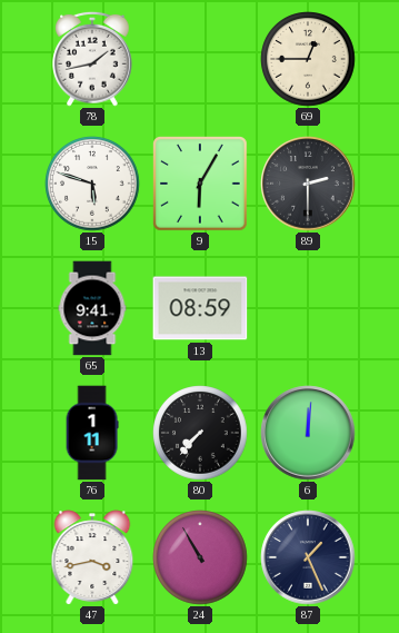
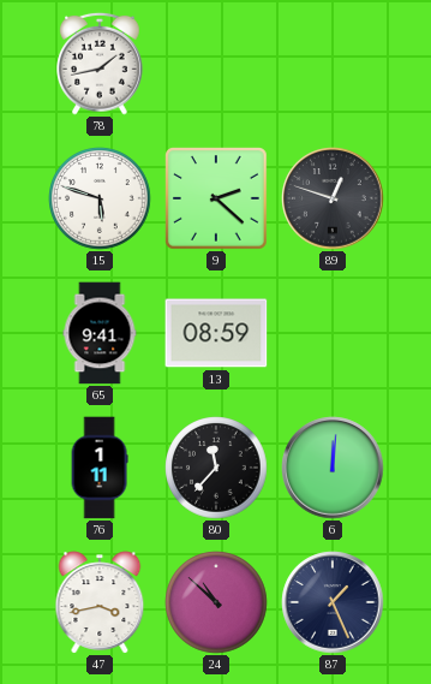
69: 12:45 -> none
9: 6:05 -> 2:22
89: 2:30 -> 12:48
80: 7:37 -> 11:37
24: 10:55 -> 10:52
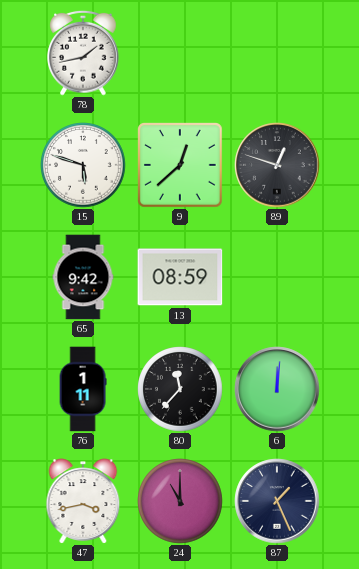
9: 2:22 -> 12:38
65: 9:41 -> 9:42
24: 10:52 -> 11:00
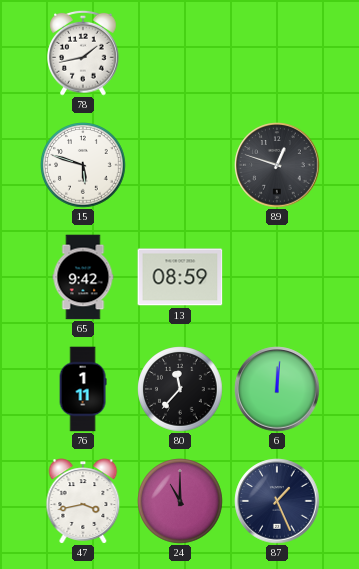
9: 12:38 -> none
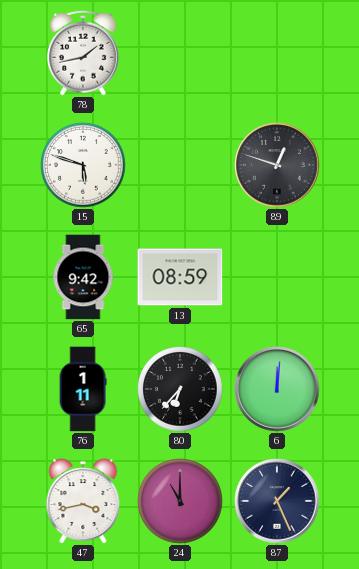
80: 11:37 -> 6:37
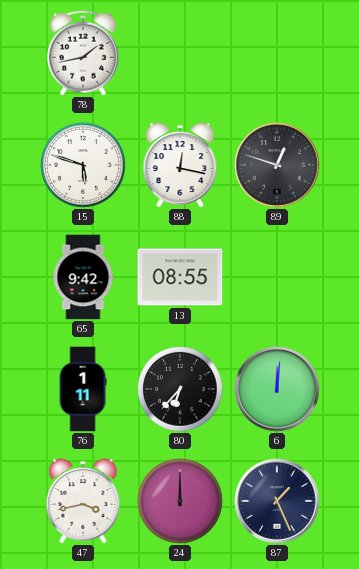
88: none -> 12:17
13: 08:59 -> 08:55
24: 11:00 -> 12:00
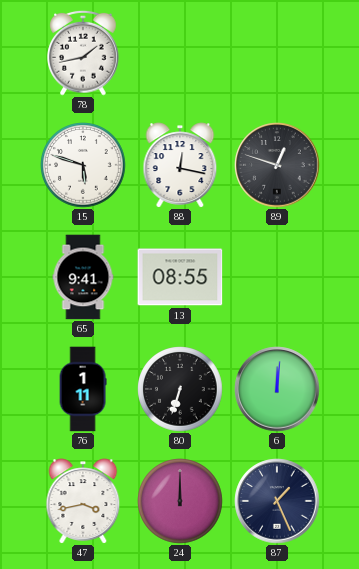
65: 9:42 -> 9:41
80: 6:37 -> 6:33
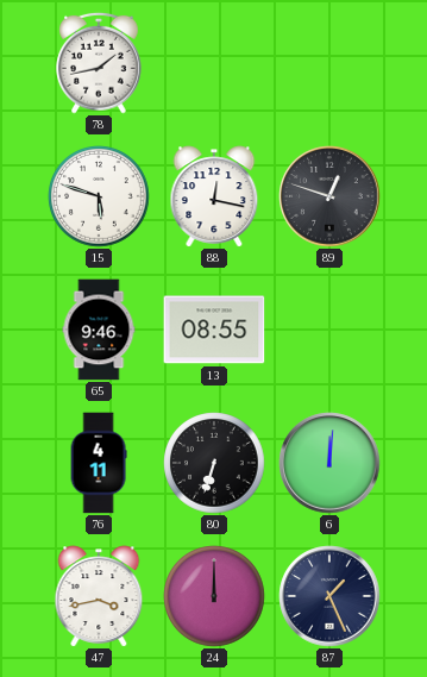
65: 9:41 -> 9:46
76: 1:11 -> 4:11
